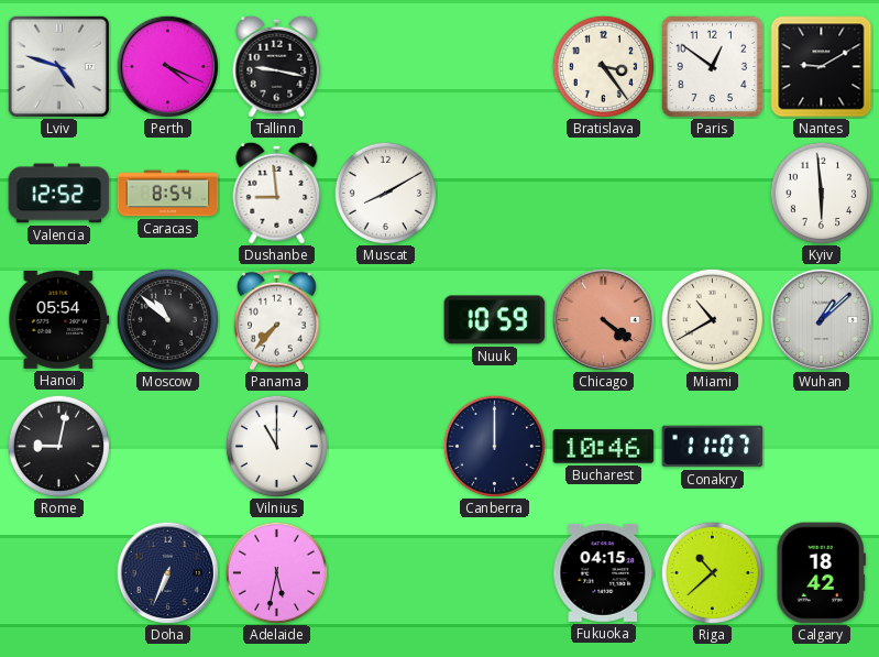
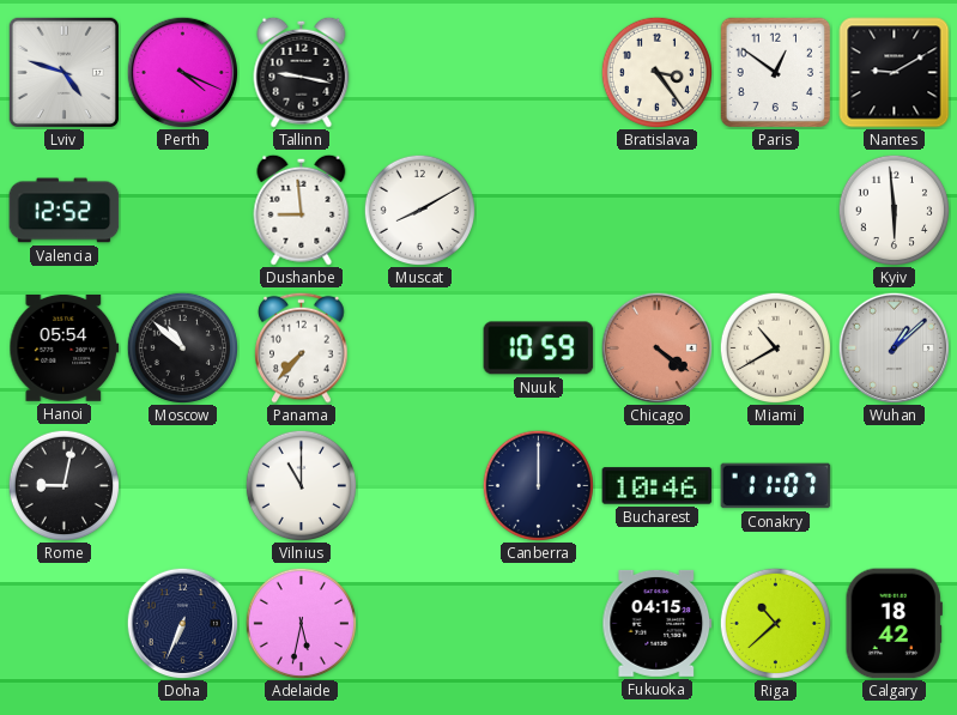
Caracas: 8:54 -> none
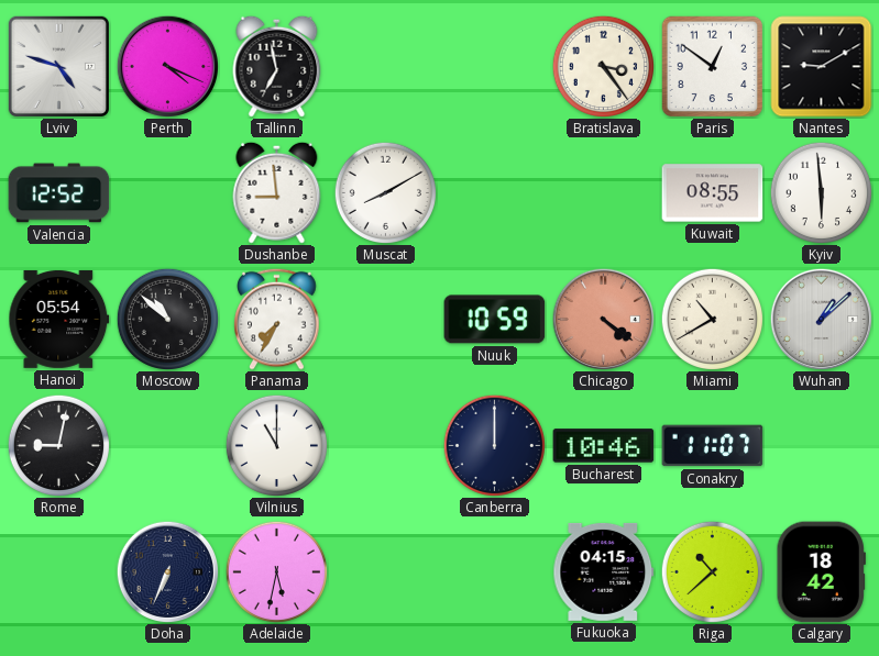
Tallinn: 9:17 -> 6:58
Kuwait: none -> 08:55
Panama: 7:37 -> 7:35
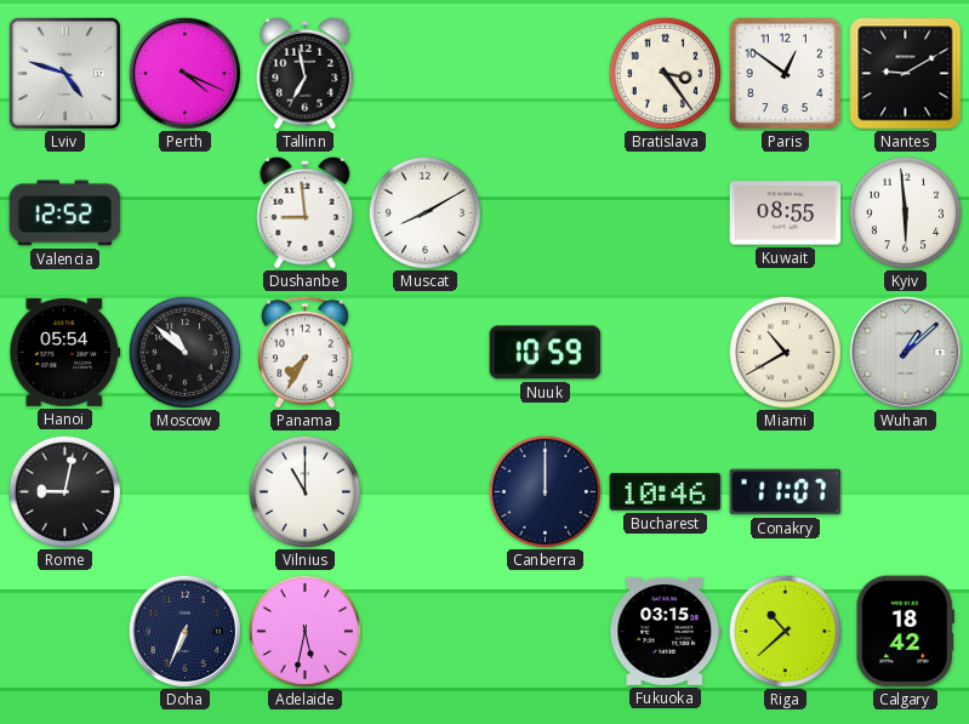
Chicago: 4:21 -> none
Fukuoka: 04:15 -> 03:15
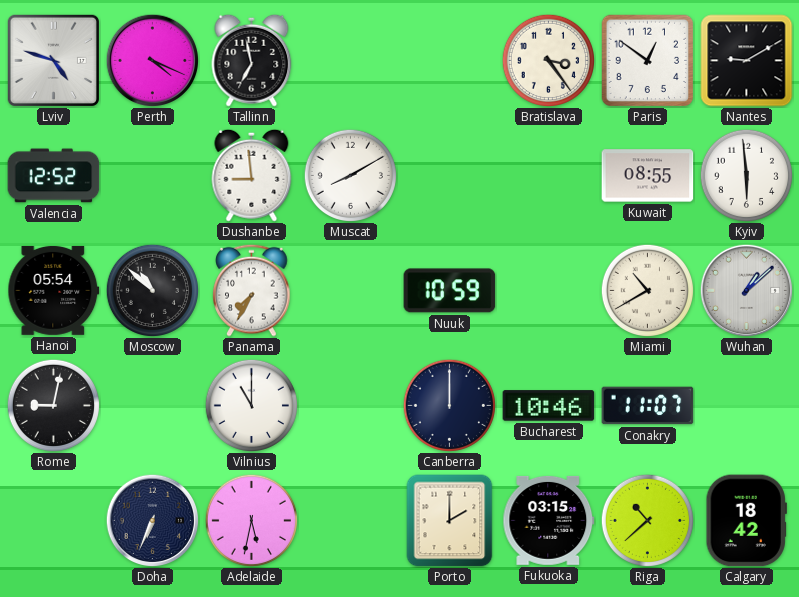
Porto: none -> 2:00
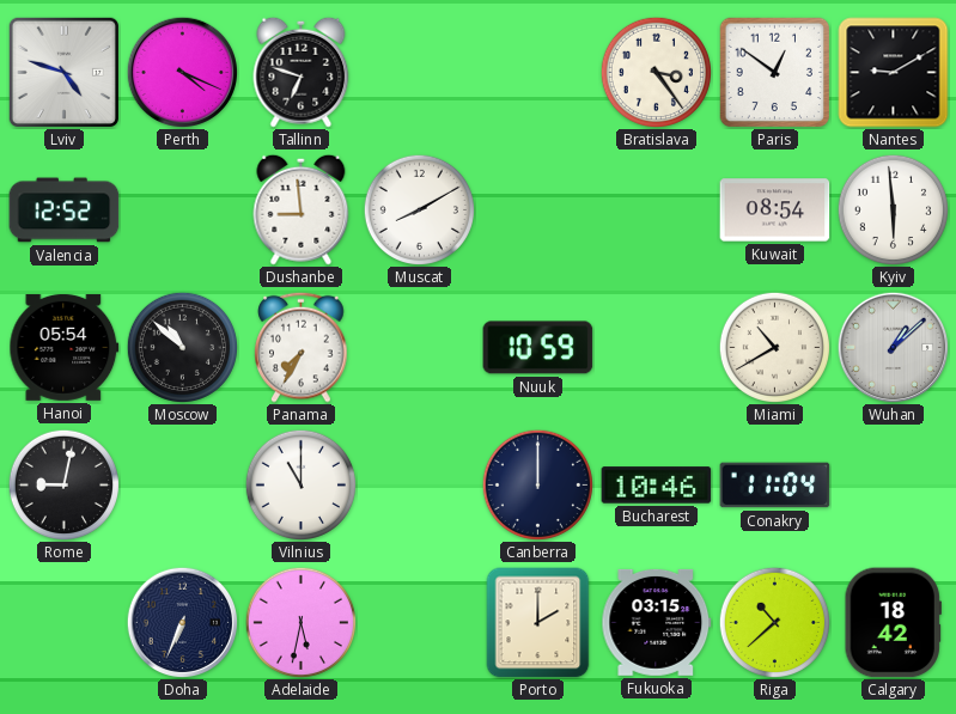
Tallinn: 6:58 -> 6:48
Kuwait: 08:55 -> 08:54
Conakry: 11:07 -> 11:04
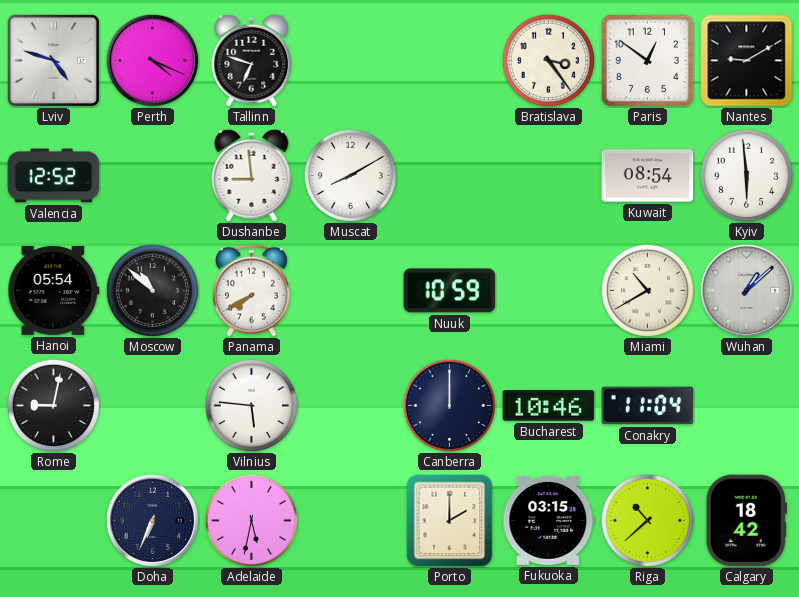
Panama: 7:35 -> 7:40
Vilnius: 11:00 -> 5:46
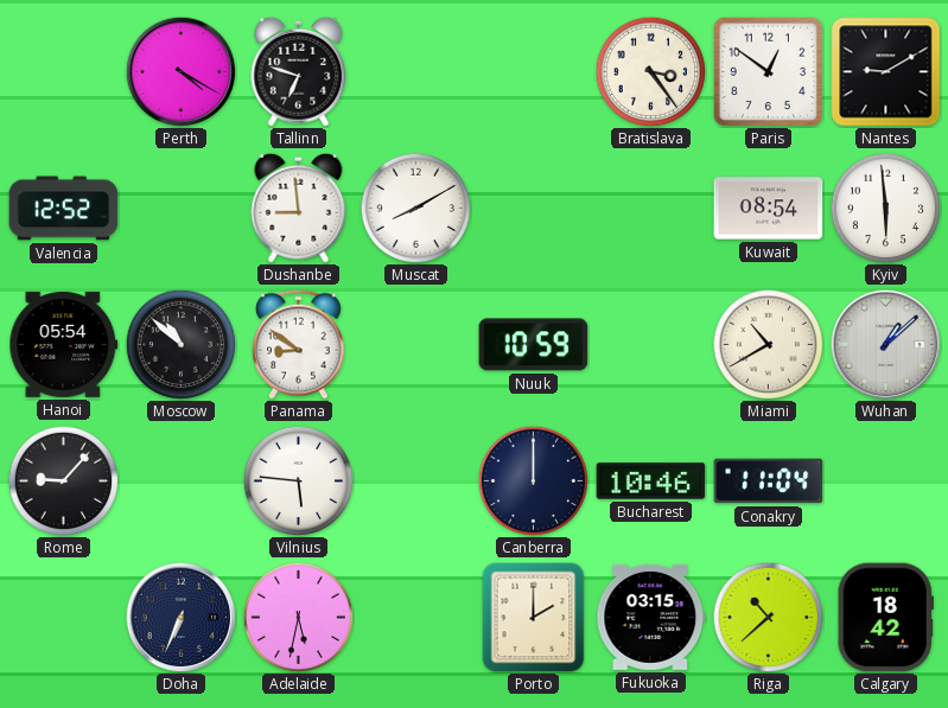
Lviv: 4:48 -> none
Perth: 4:19 -> 4:20
Panama: 7:40 -> 8:51
Rome: 9:02 -> 9:07
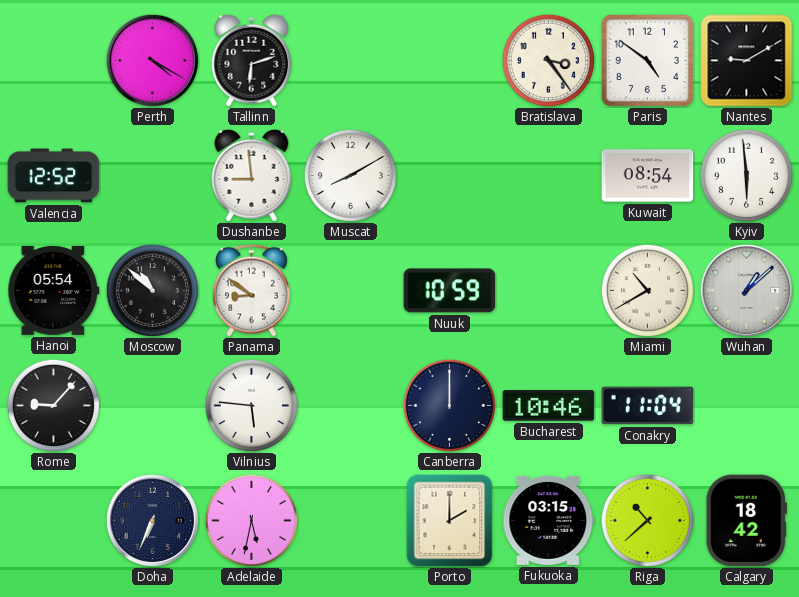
Tallinn: 6:48 -> 6:12
Paris: 12:51 -> 4:51
